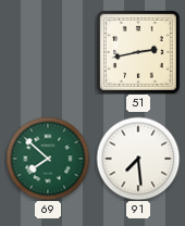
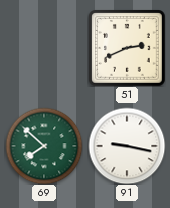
51: 2:43 -> 2:41
91: 7:29 -> 9:17
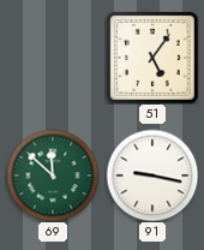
51: 2:41 -> 5:06
69: 7:52 -> 11:52
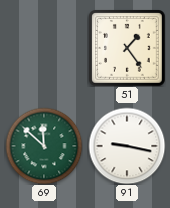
51: 5:06 -> 1:24
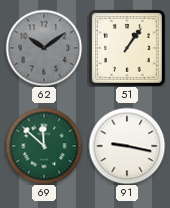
62: none -> 10:09
51: 1:24 -> 1:06
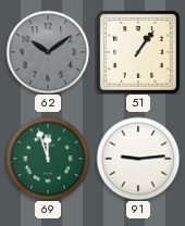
69: 11:52 -> 11:57
91: 9:17 -> 9:14
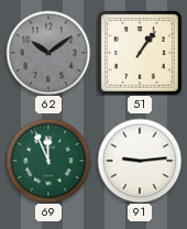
69: 11:57 -> 11:56
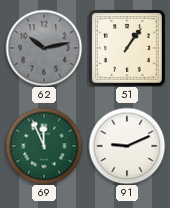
62: 10:09 -> 10:13
91: 9:14 -> 9:11
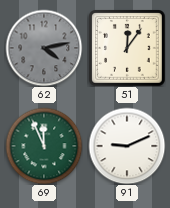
62: 10:13 -> 4:13
51: 1:06 -> 12:06
